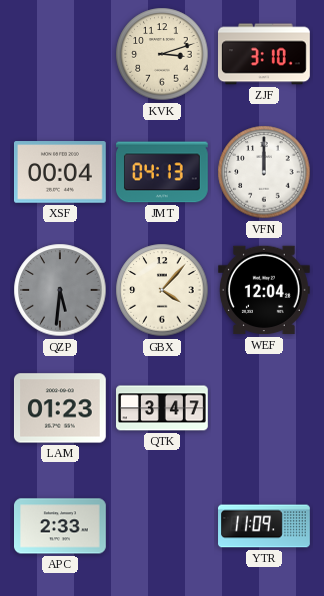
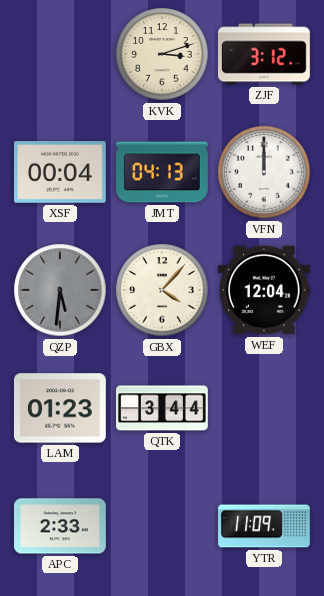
ZJF: 3:10 -> 3:12
QTK: 3:47 -> 3:44
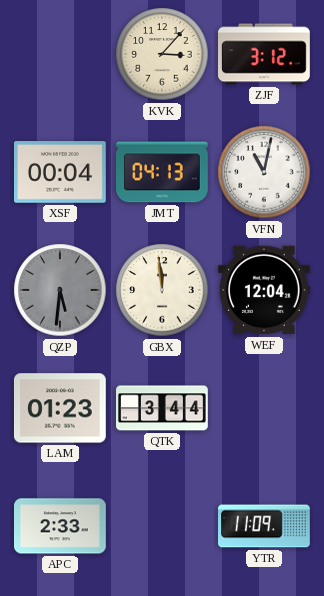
KVK: 3:12 -> 3:07
VFN: 12:00 -> 11:02
GBX: 4:07 -> 11:59
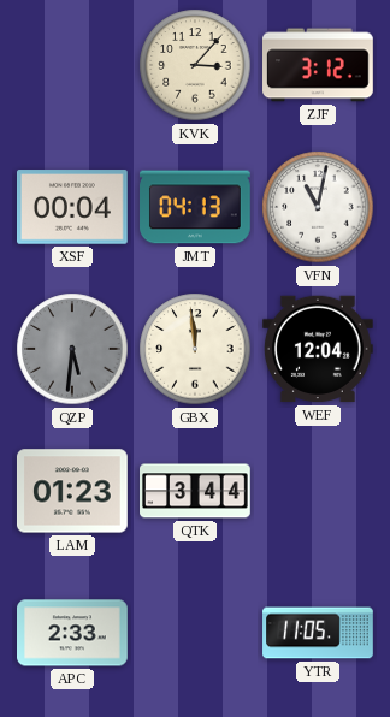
YTR: 11:09 -> 11:05
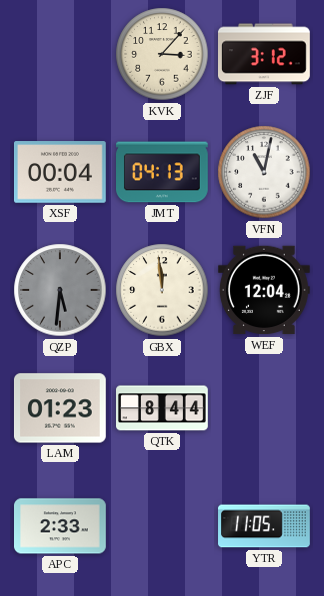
QTK: 3:44 -> 8:44
